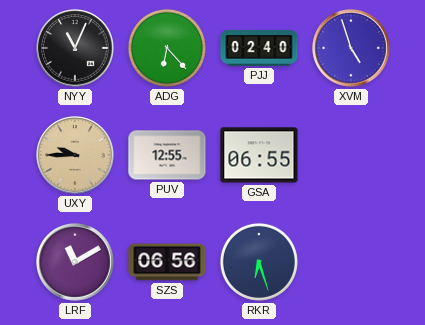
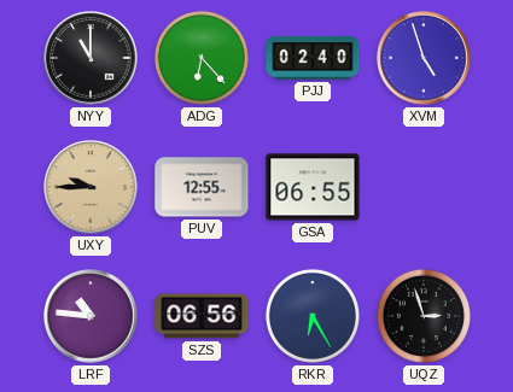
NYY: 11:04 -> 11:00
LRF: 11:10 -> 10:46
RKR: 6:27 -> 6:25
UQZ: none -> 2:57
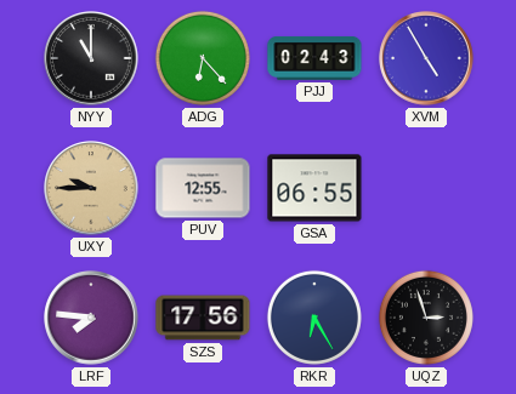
PJJ: 02:40 -> 02:43
XVM: 4:57 -> 4:55
LRF: 10:46 -> 7:46
SZS: 06:56 -> 17:56
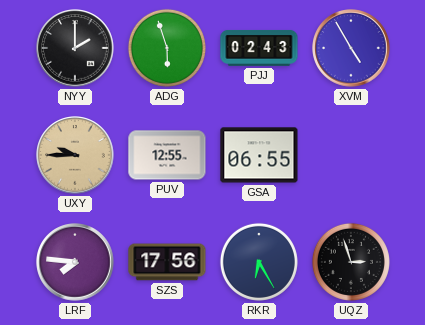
NYY: 11:00 -> 2:00
ADG: 6:23 -> 5:57
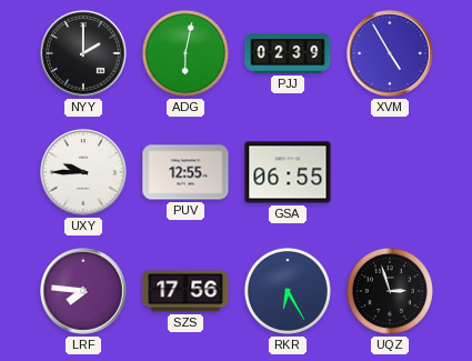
ADG: 5:57 -> 6:02
PJJ: 02:43 -> 02:39
UXY dial: champagne -> white
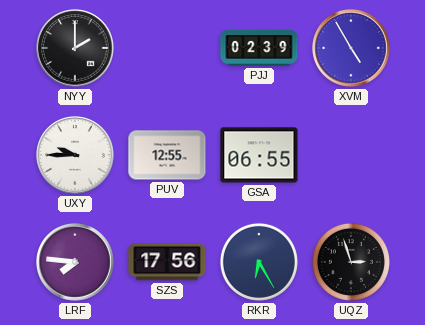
ADG: 6:02 -> none
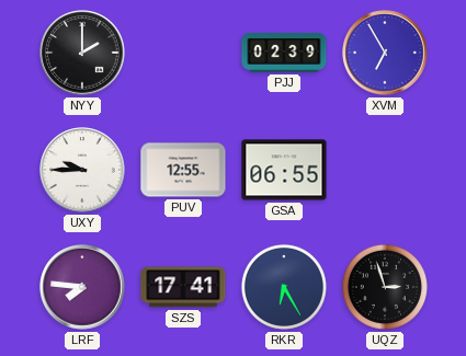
XVM: 4:55 -> 6:55
SZS: 17:56 -> 17:41
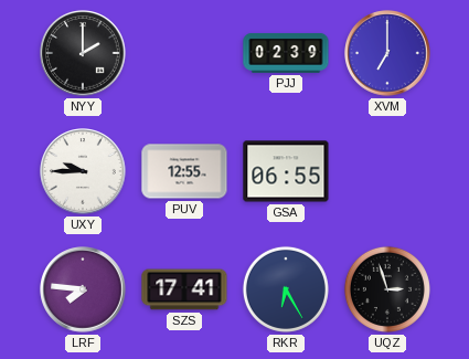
XVM: 6:55 -> 7:00
